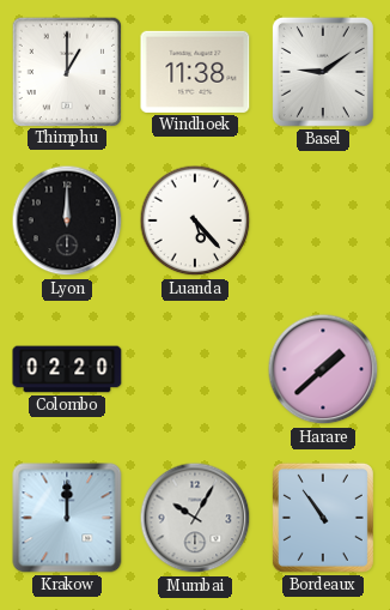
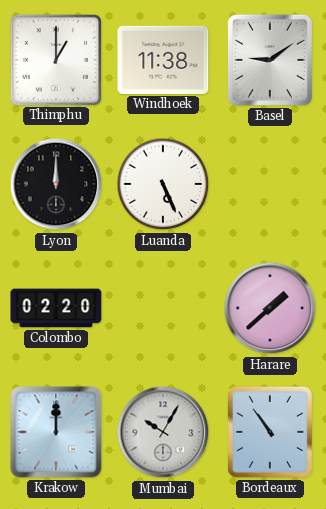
Luanda: 5:23 -> 5:26
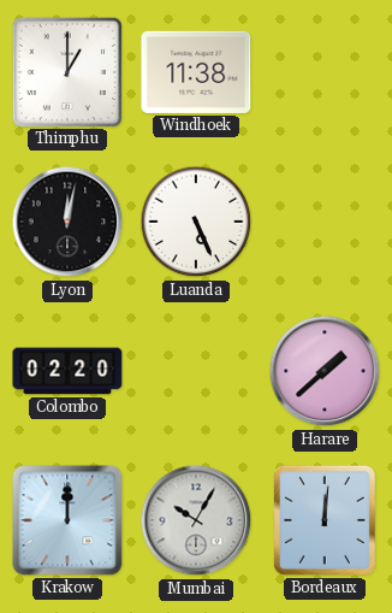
Basel: 9:09 -> none
Lyon: 12:00 -> 12:02
Bordeaux: 10:54 -> 12:01
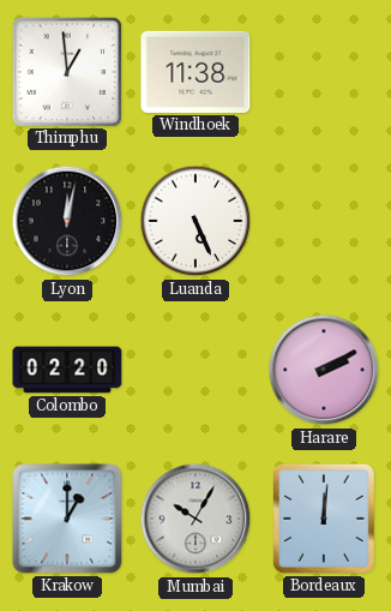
Thimphu: 1:00 -> 12:59
Harare: 1:38 -> 2:10
Krakow: 12:00 -> 1:00
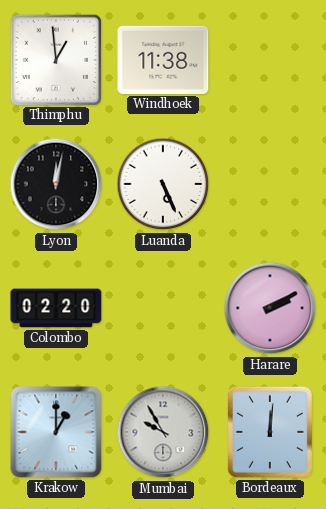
Mumbai: 10:05 -> 9:55
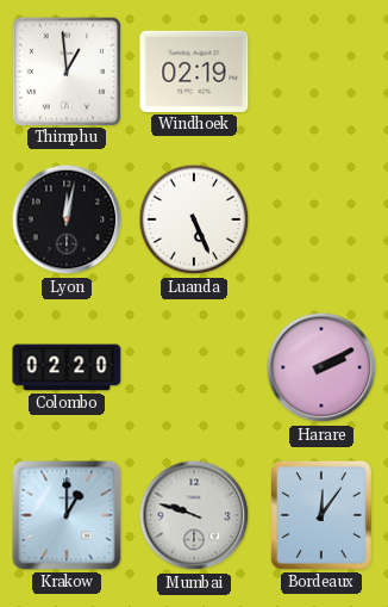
Windhoek: 11:38 -> 02:19
Mumbai: 9:55 -> 9:48
Bordeaux: 12:01 -> 12:06
